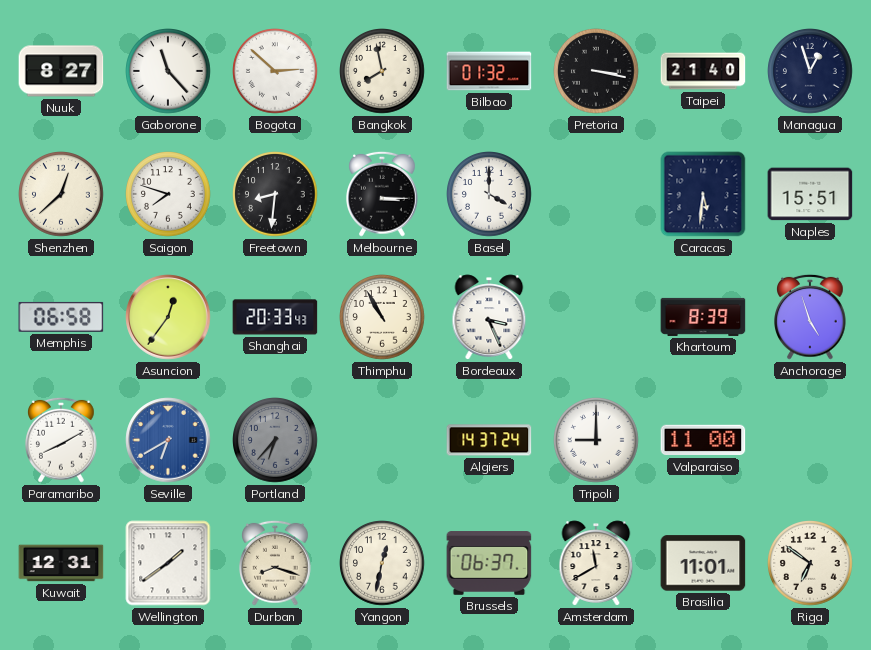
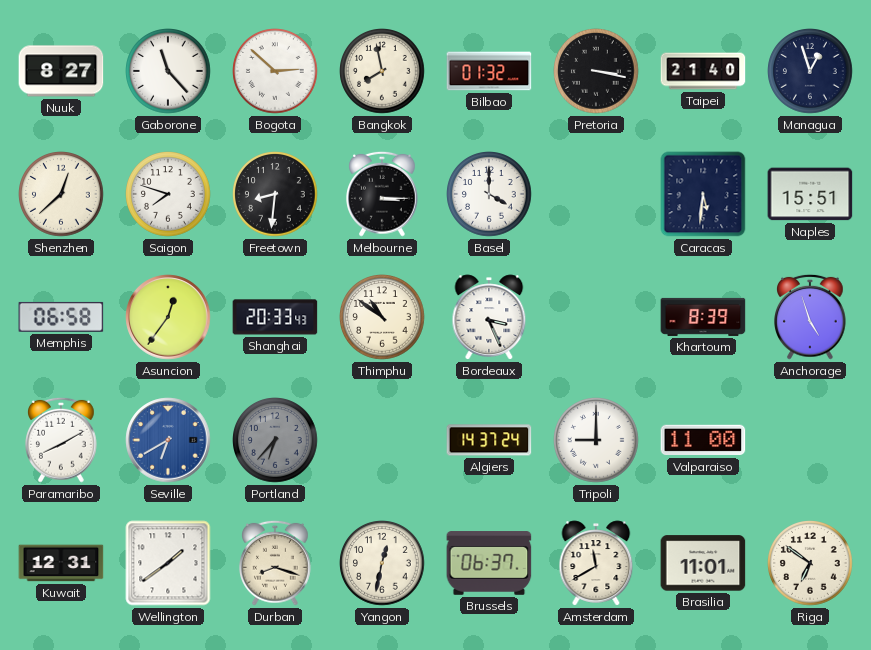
Thimphu: 10:55 -> 10:51
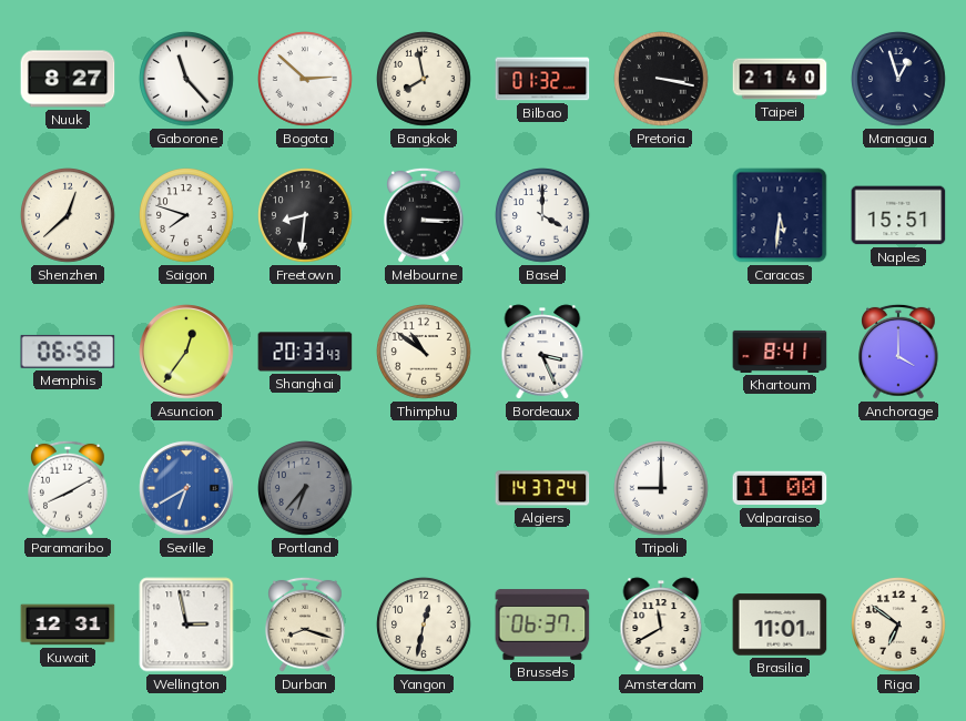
Khartoum: 8:39 -> 8:41
Anchorage: 4:57 -> 4:00
Wellington: 1:39 -> 2:58
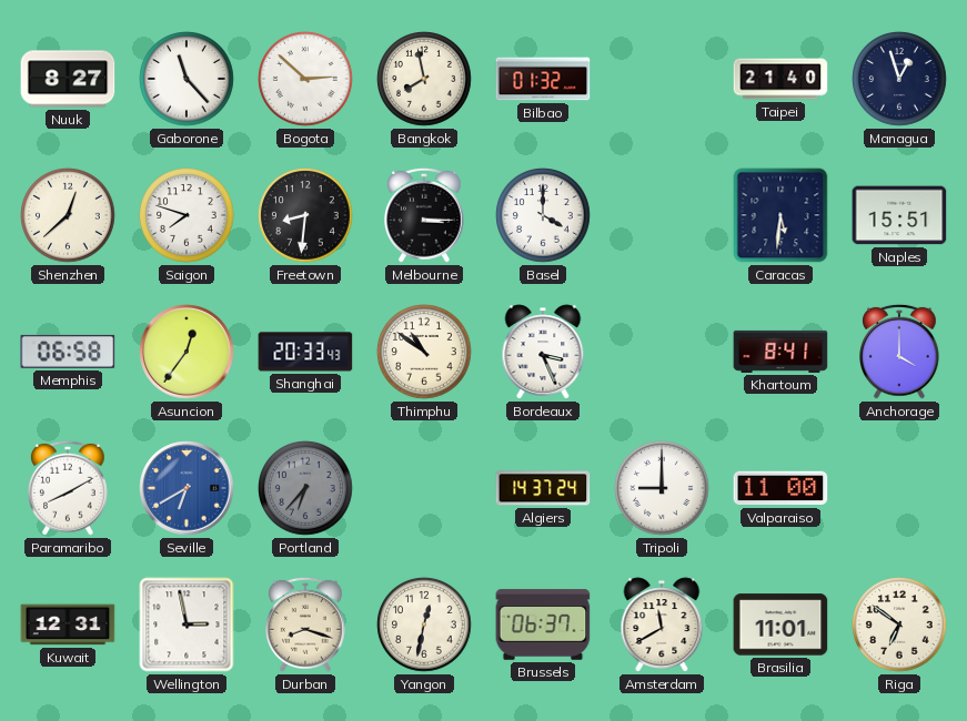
Pretoria: 3:17 -> none
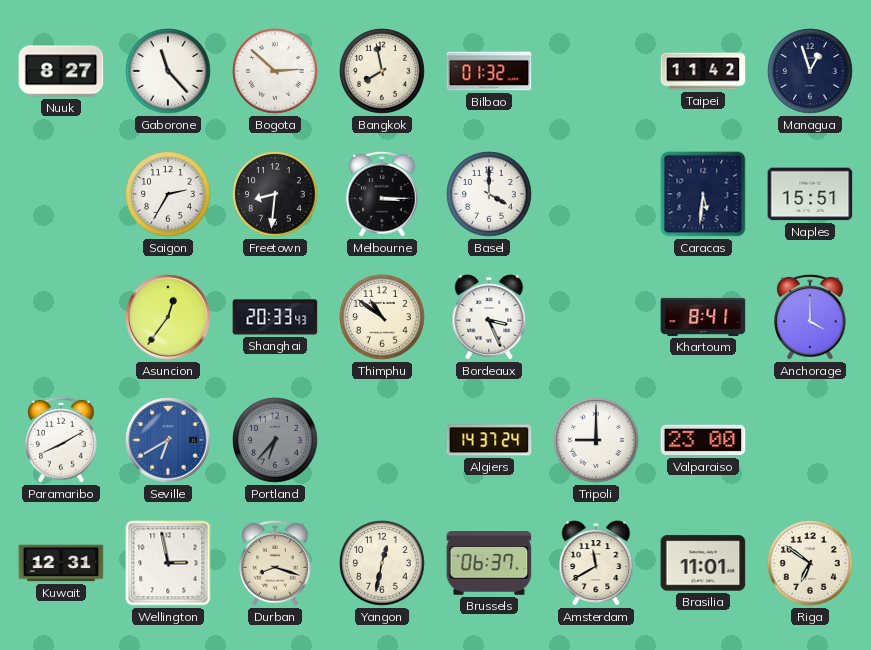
Taipei: 21:40 -> 11:42
Shenzhen: 12:38 -> none
Saigon: 7:48 -> 2:35
Memphis: 06:58 -> none
Valparaiso: 11:00 -> 23:00
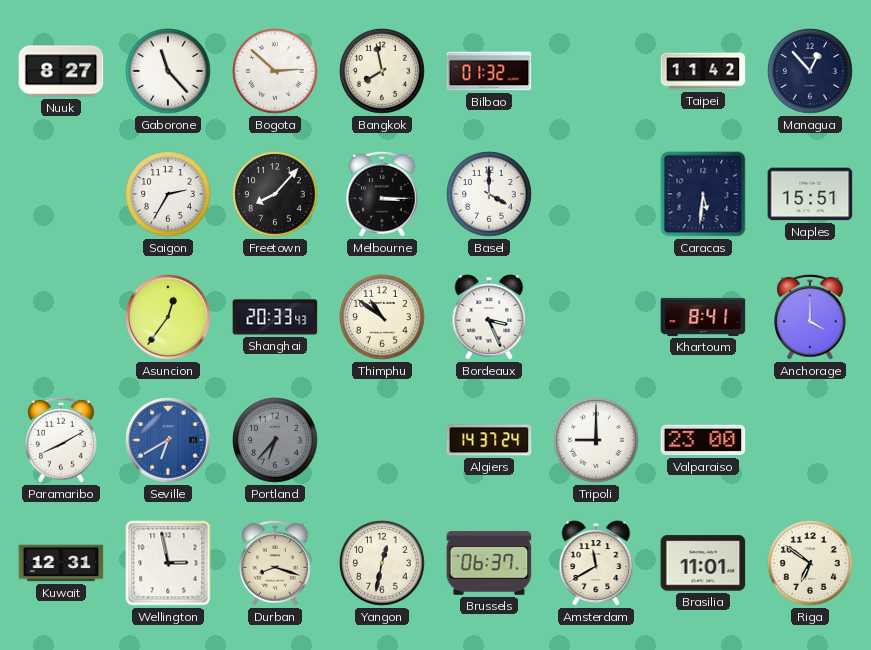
Managua: 12:57 -> 12:53
Freetown: 8:31 -> 8:07
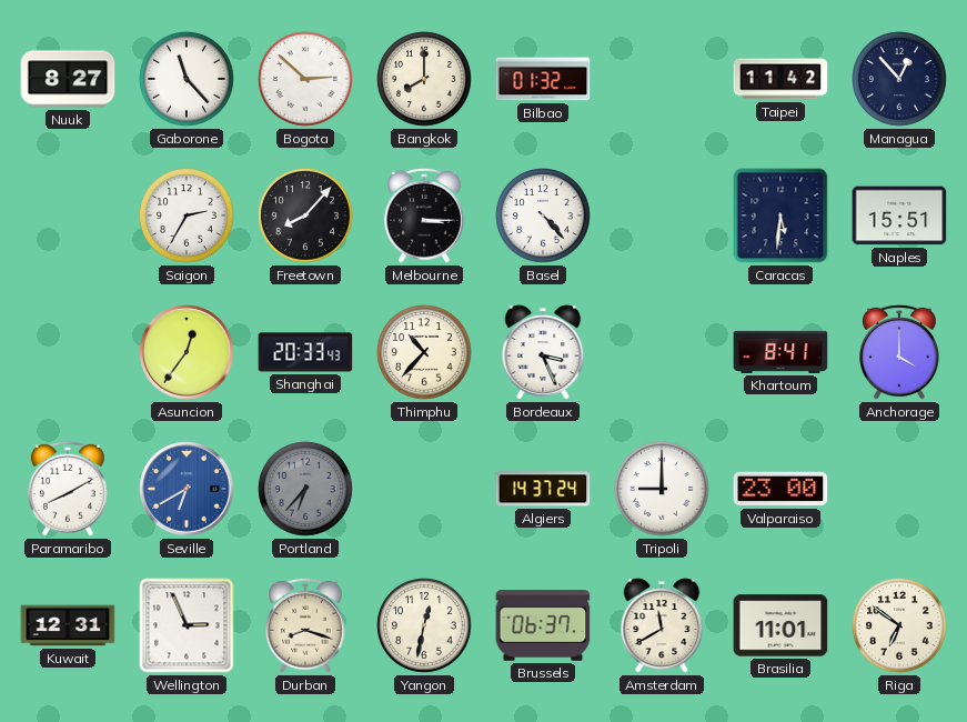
Bangkok: 7:58 -> 8:00
Basel: 4:00 -> 4:23
Thimphu: 10:51 -> 10:37
Wellington: 2:58 -> 2:56
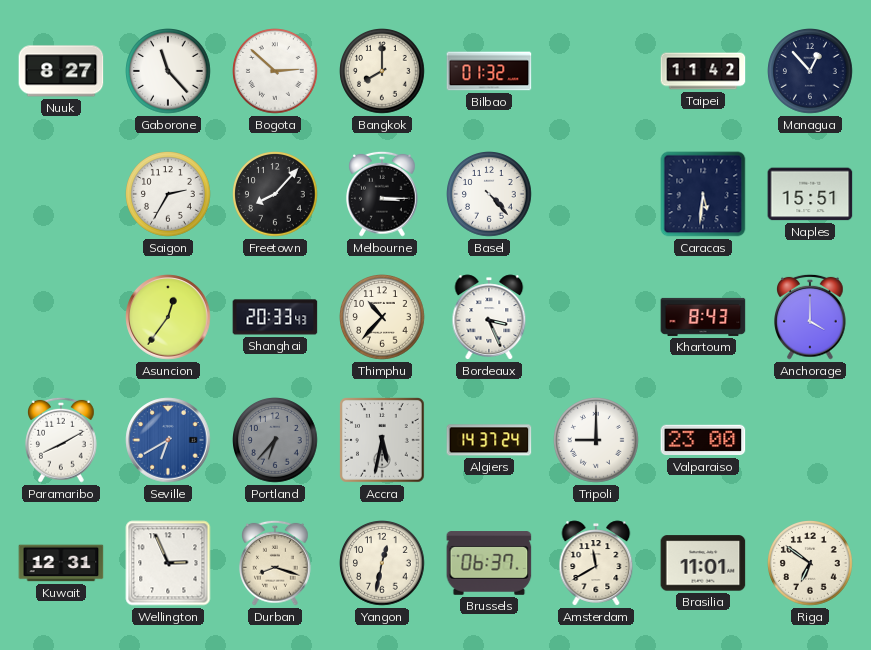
Khartoum: 8:41 -> 8:43
Accra: none -> 5:32
